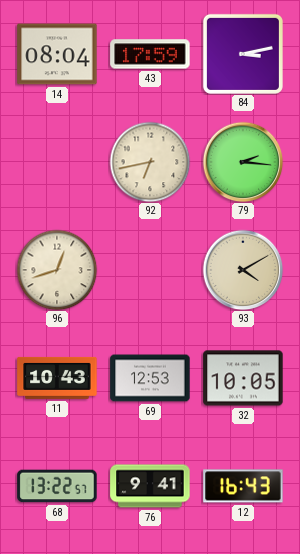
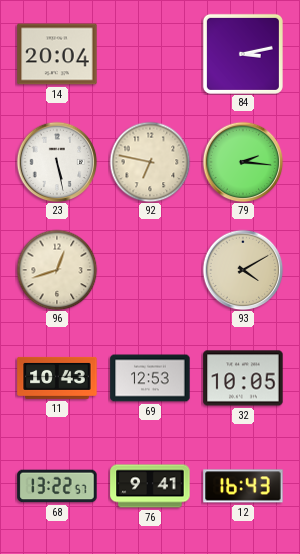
14: 08:04 -> 20:04
43: 17:59 -> none
23: none -> 5:28
92: 6:43 -> 6:47
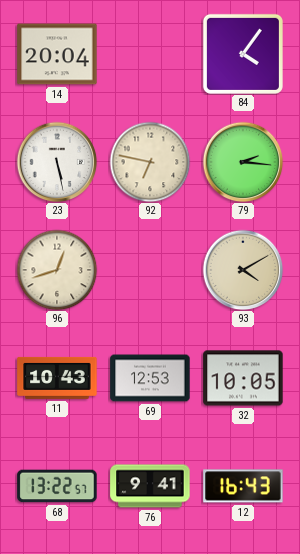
84: 3:13 -> 4:06
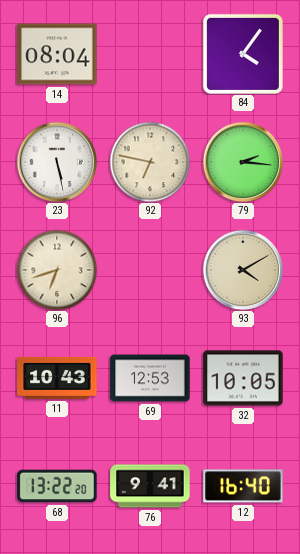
14: 20:04 -> 08:04
96: 12:42 -> 6:42
68: 13:22:57 -> 13:22:20
12: 16:43 -> 16:40
